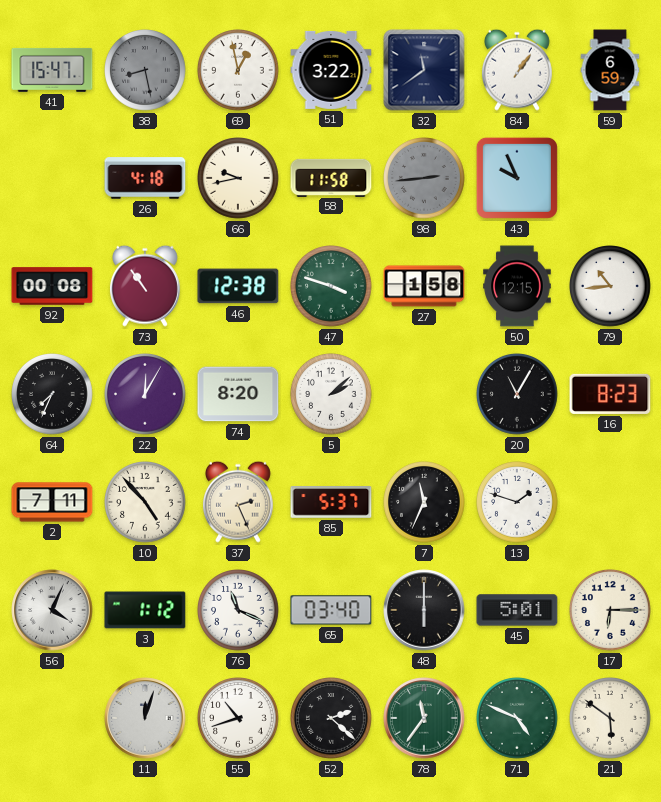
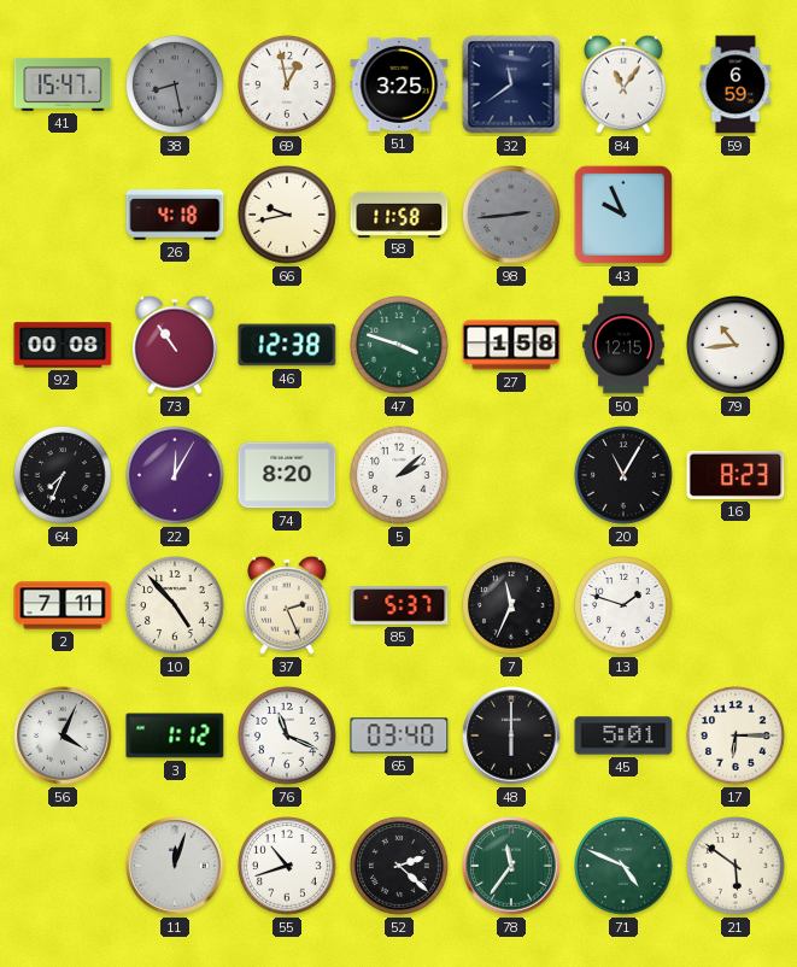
51: 3:22 -> 3:25
84: 1:06 -> 11:06
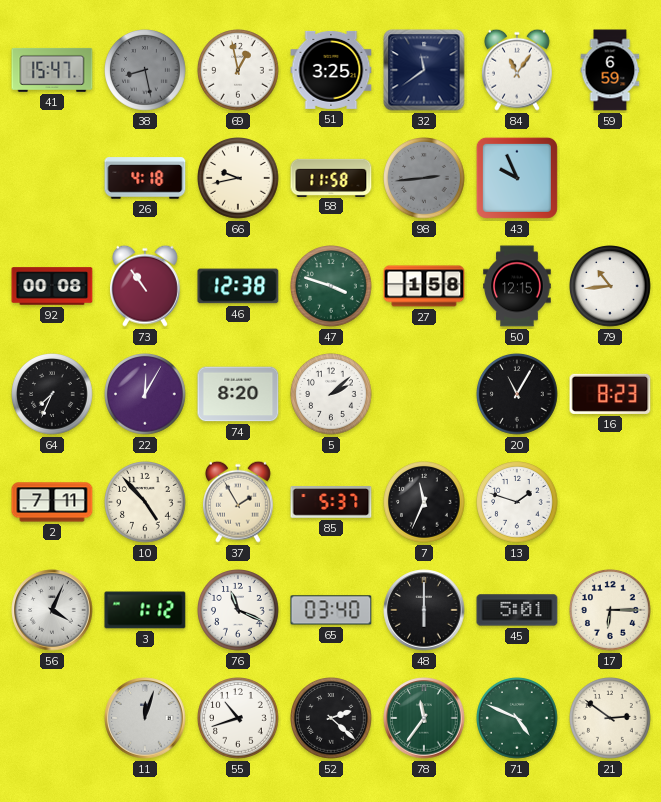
37: 2:26 -> 1:55
21: 5:51 -> 2:51
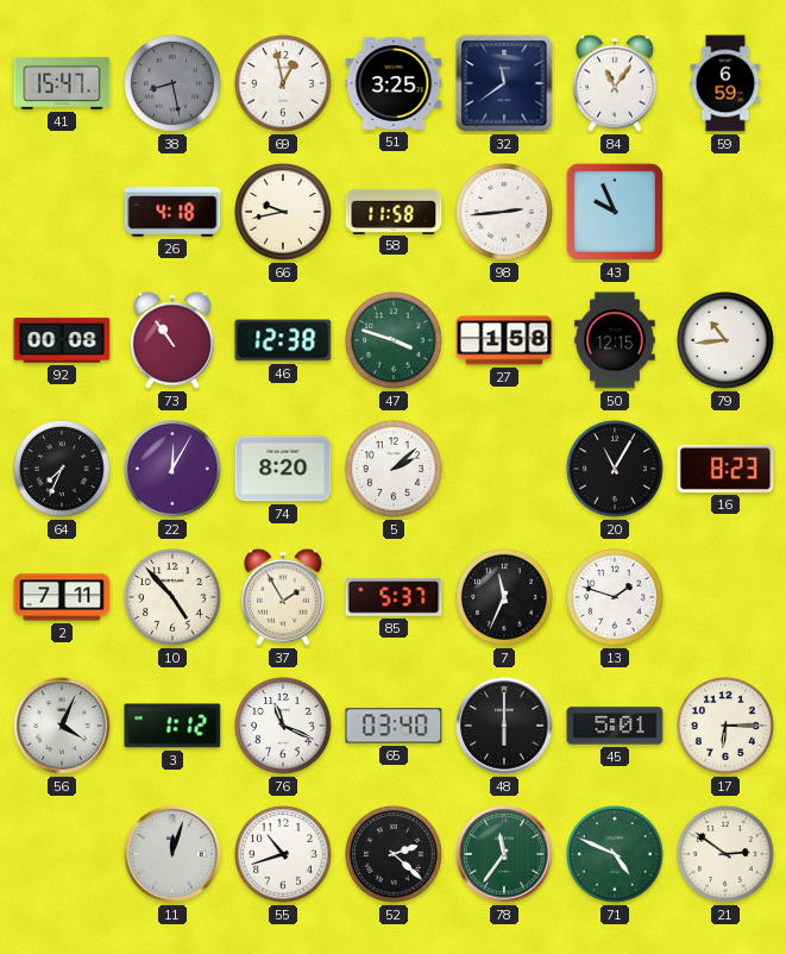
98 dial: grey -> white
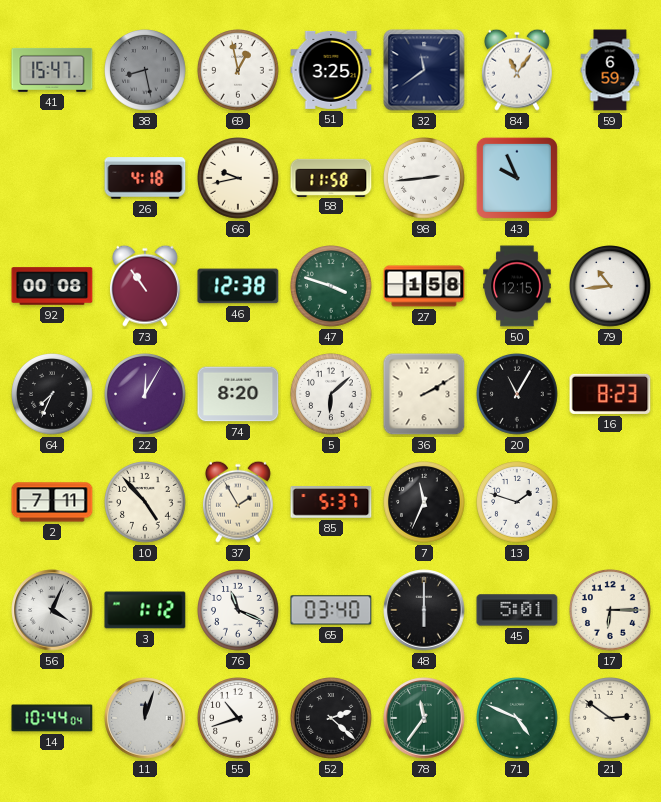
5: 2:08 -> 6:08
36: none -> 2:10
14: none -> 10:44
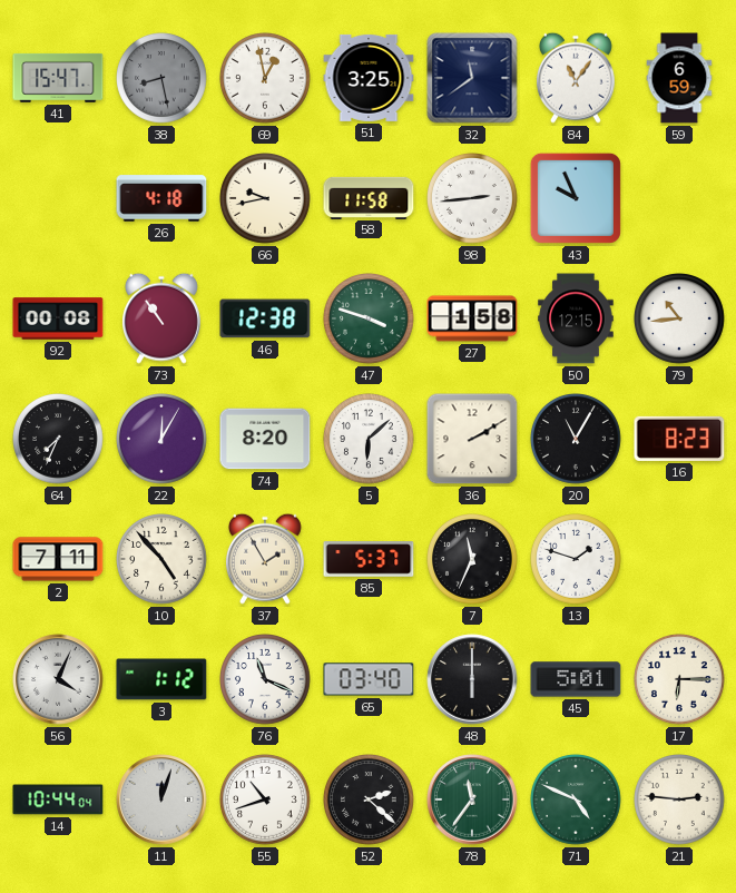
21: 2:51 -> 2:46
